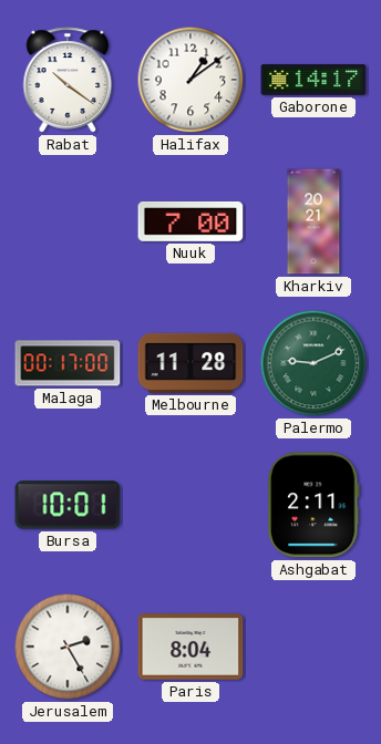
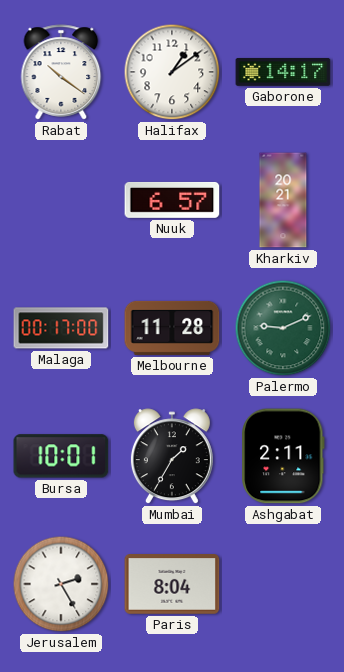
Nuuk: 7:00 -> 6:57
Mumbai: none -> 1:35
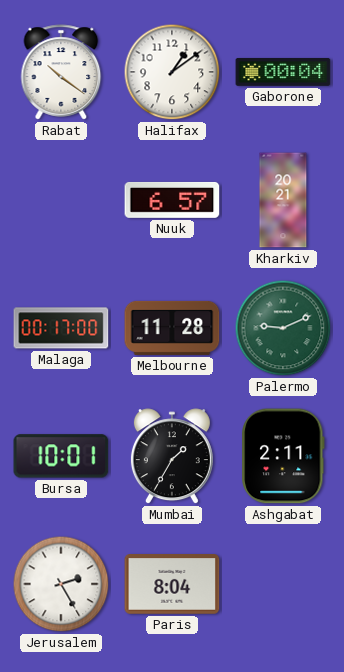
Gaborone: 14:17 -> 00:04
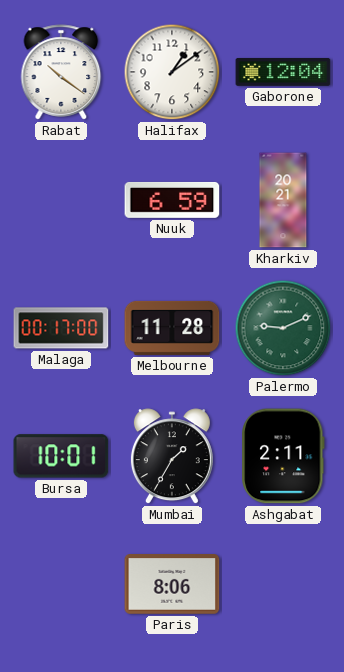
Gaborone: 00:04 -> 12:04
Nuuk: 6:57 -> 6:59
Jerusalem: 2:25 -> none
Paris: 8:04 -> 8:06
